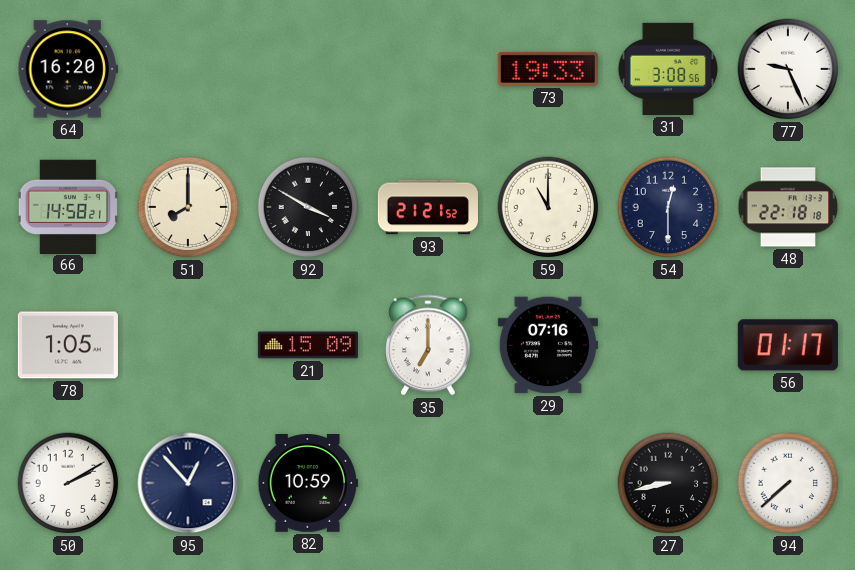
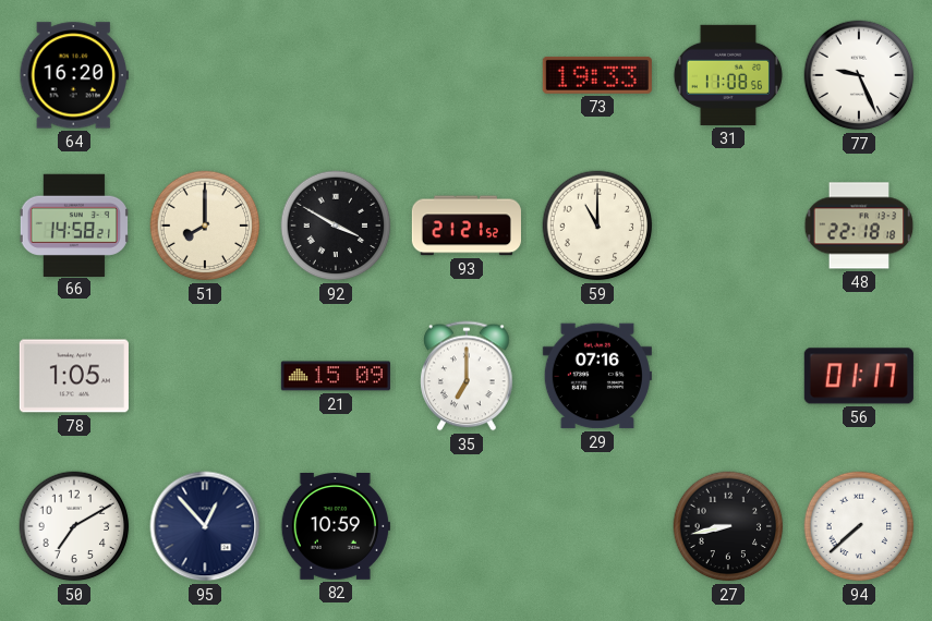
31: 3:08 -> 11:08
54: 12:30 -> none
50: 2:10 -> 7:10
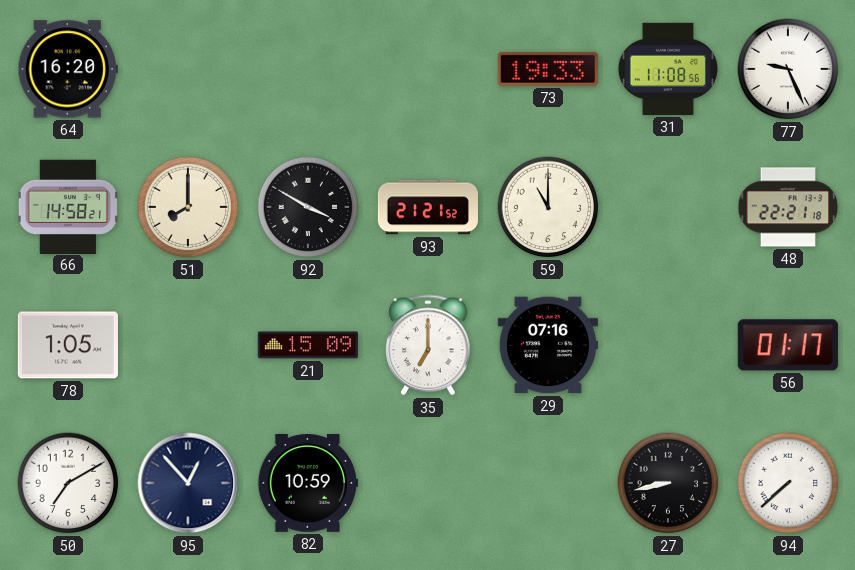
48: 22:18 -> 22:21
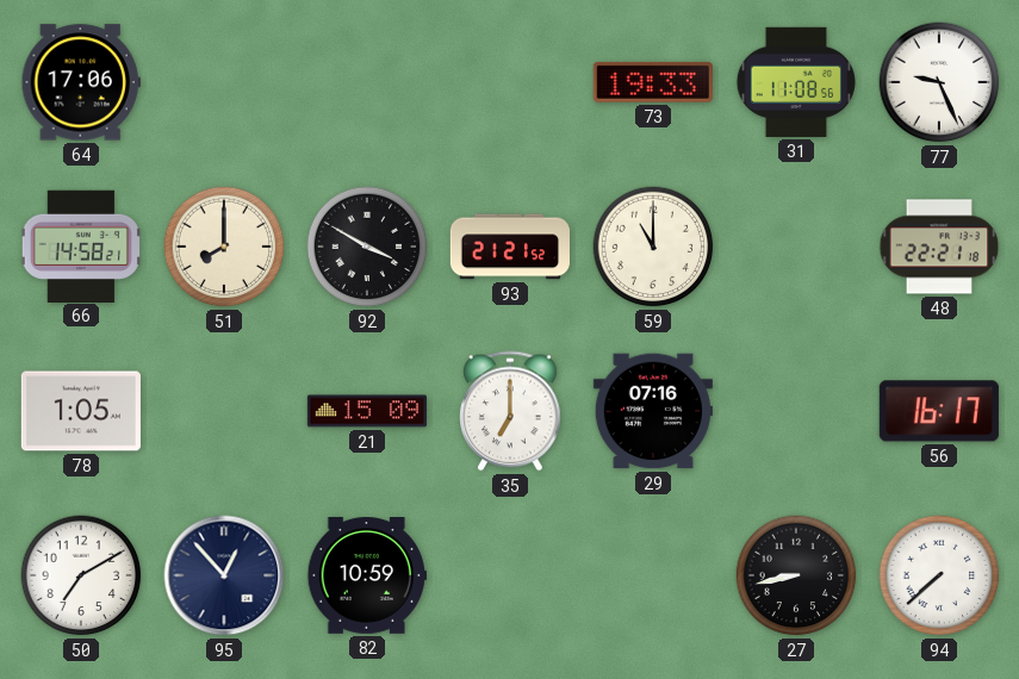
64: 16:20 -> 17:06
56: 01:17 -> 16:17
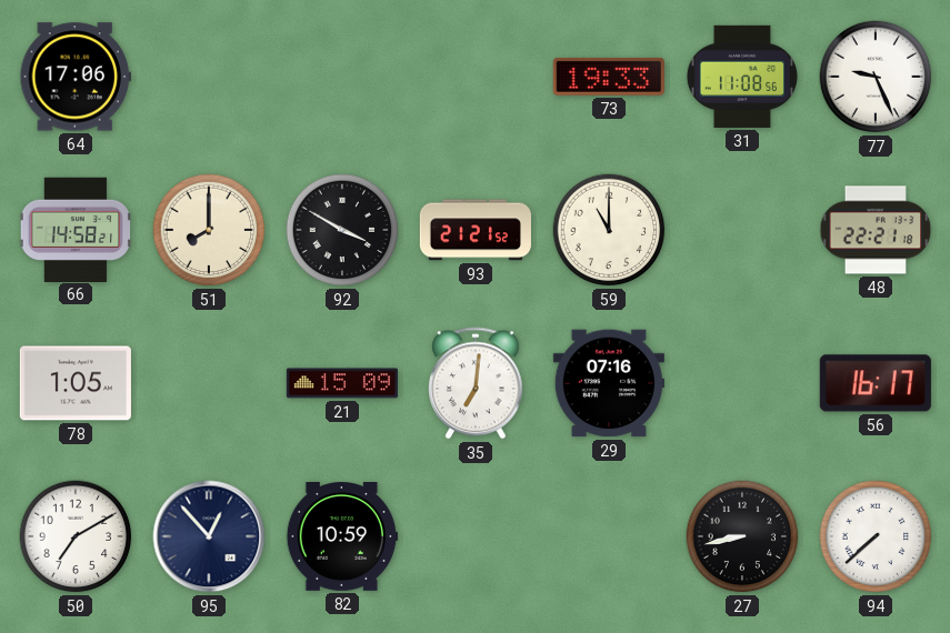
35: 7:00 -> 7:01
